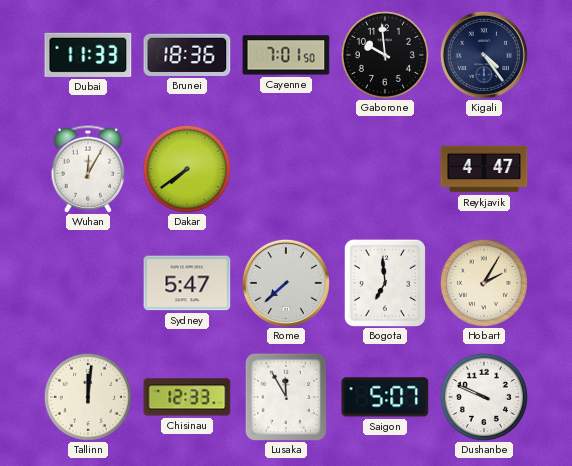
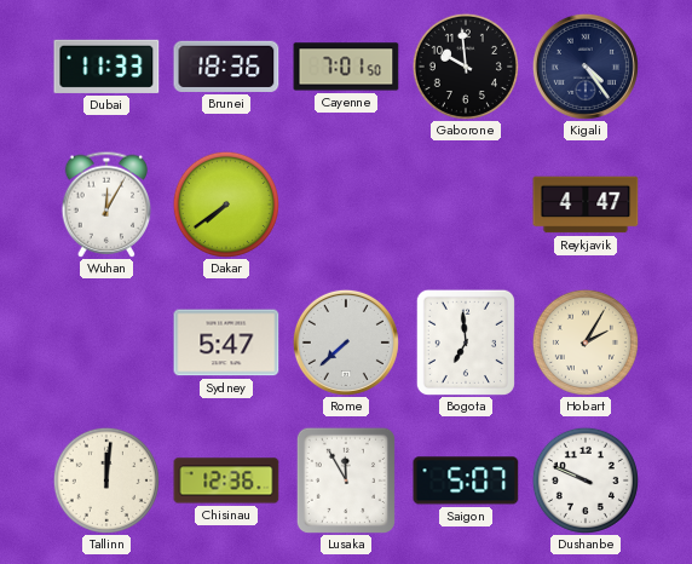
Chisinau: 12:33 -> 12:36
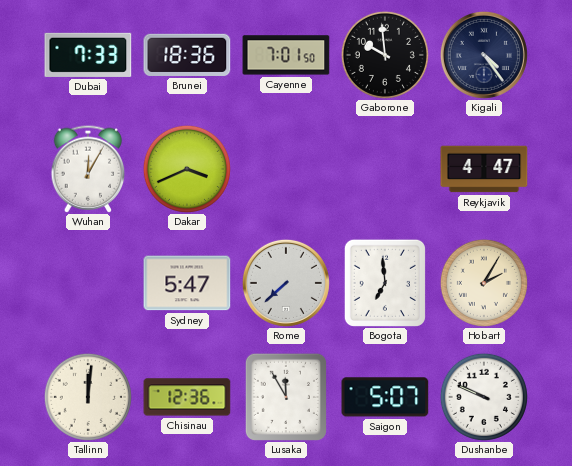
Dubai: 11:33 -> 7:33
Dakar: 7:39 -> 3:41
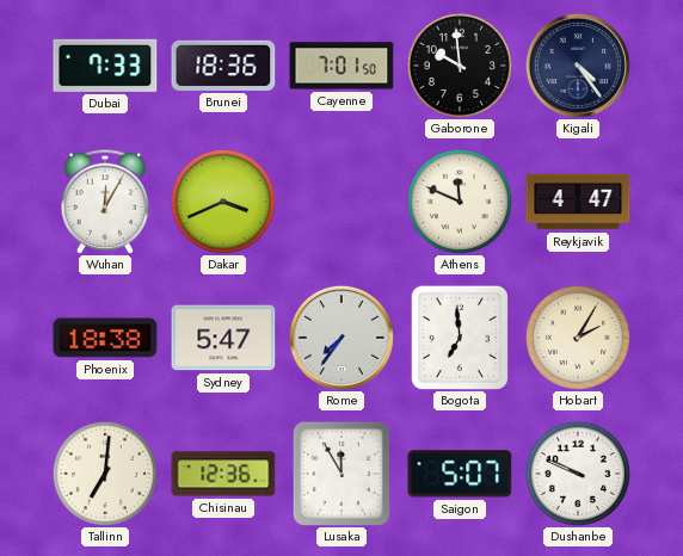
Athens: none -> 11:49
Phoenix: none -> 18:38
Rome: 7:38 -> 7:36
Tallinn: 12:01 -> 7:01
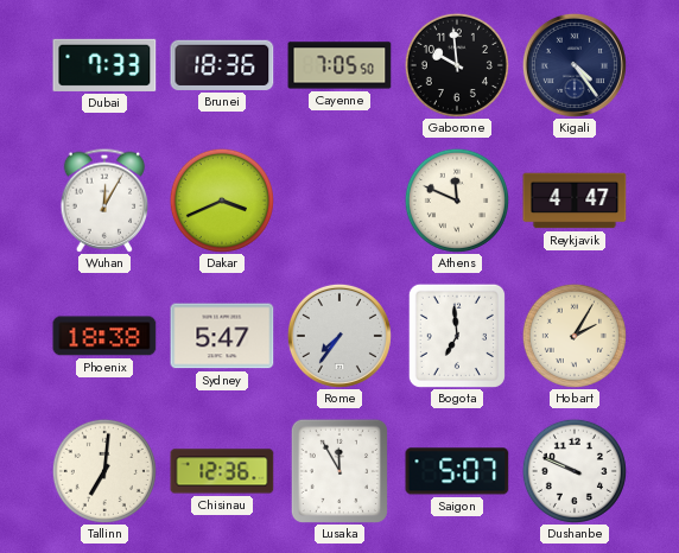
Cayenne: 7:01 -> 7:05
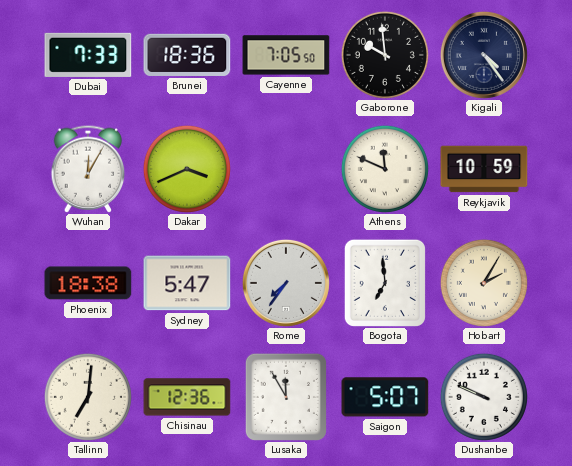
Reykjavik: 4:47 -> 10:59
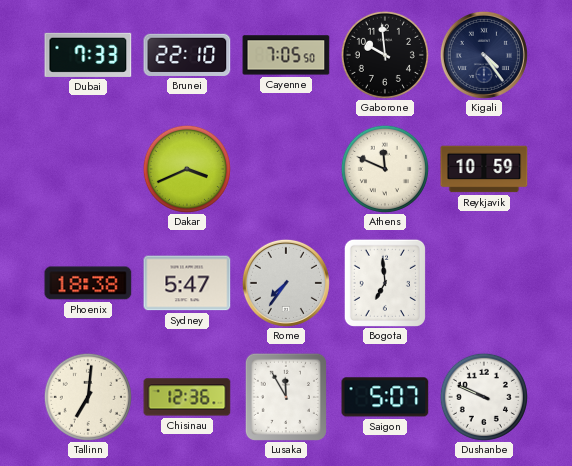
Brunei: 18:36 -> 22:10
Wuhan: 12:05 -> none
Hobart: 2:05 -> none
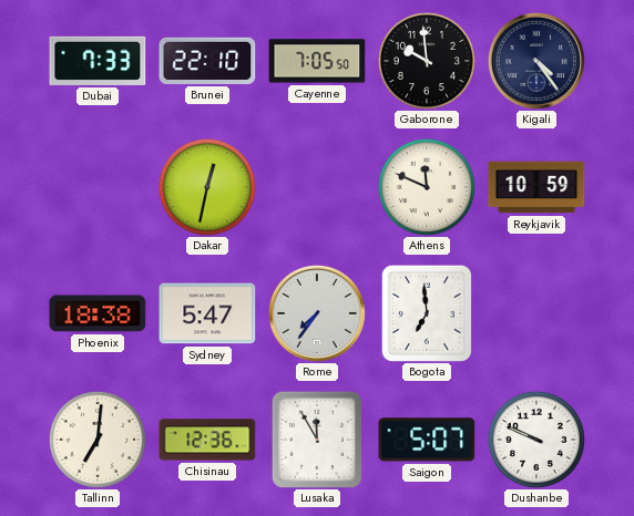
Dakar: 3:41 -> 12:32
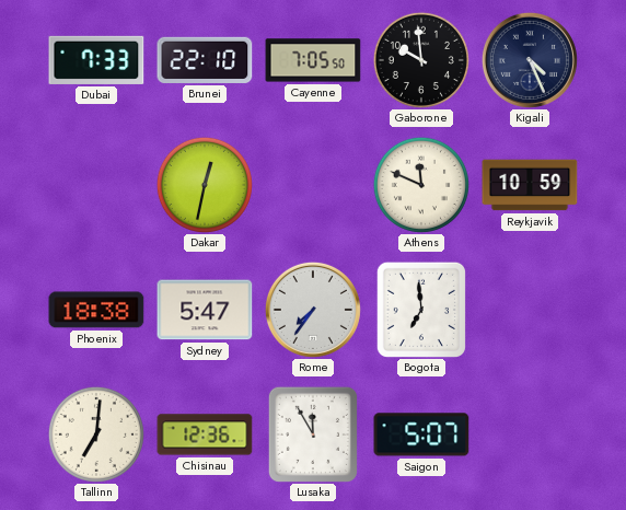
Kigali: 4:24 -> 4:26
Dushanbe: 9:49 -> none
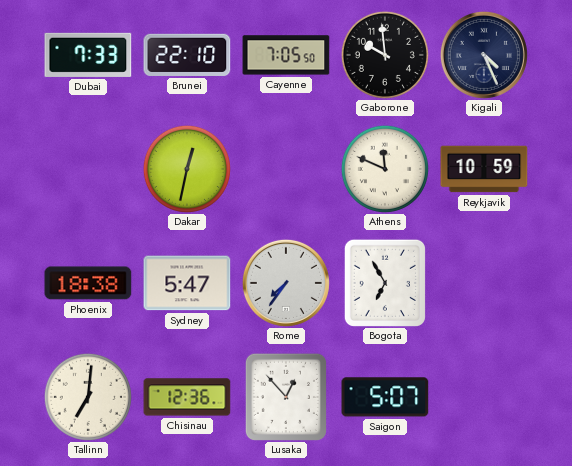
Bogota: 6:59 -> 6:55
Lusaka: 11:55 -> 12:53
